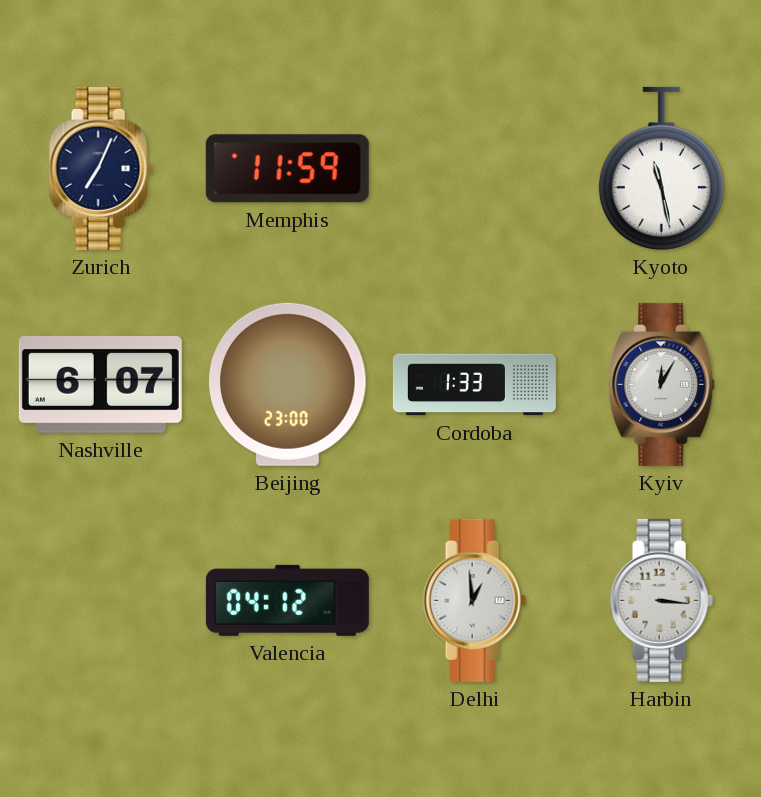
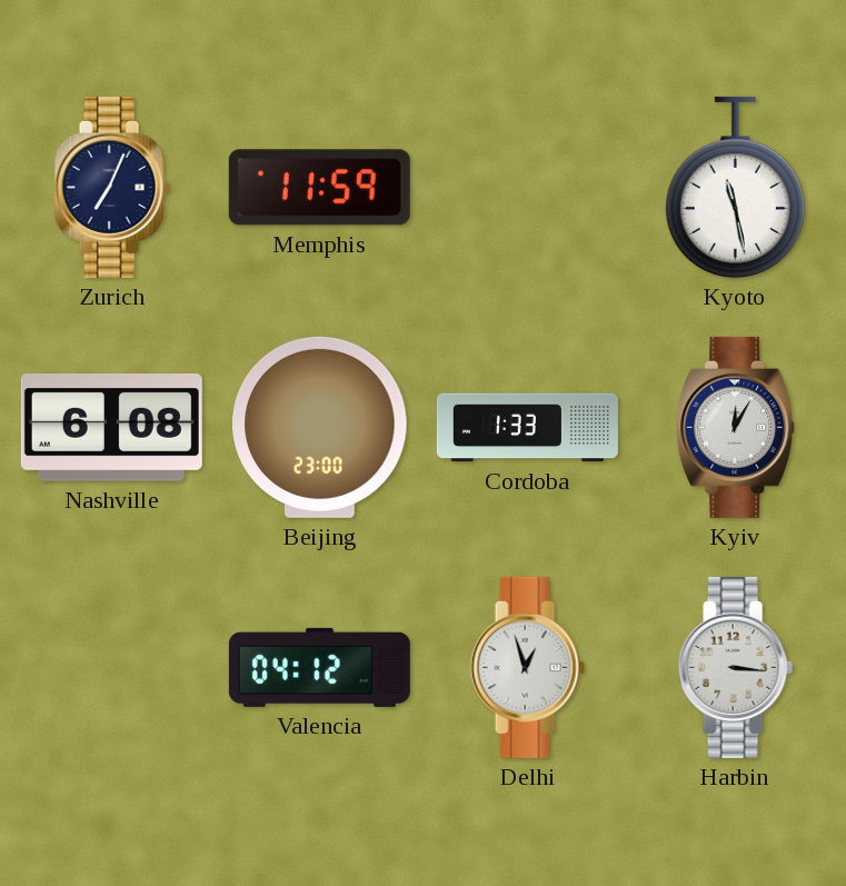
Nashville: 6:07 -> 6:08
Delhi: 12:59 -> 12:57
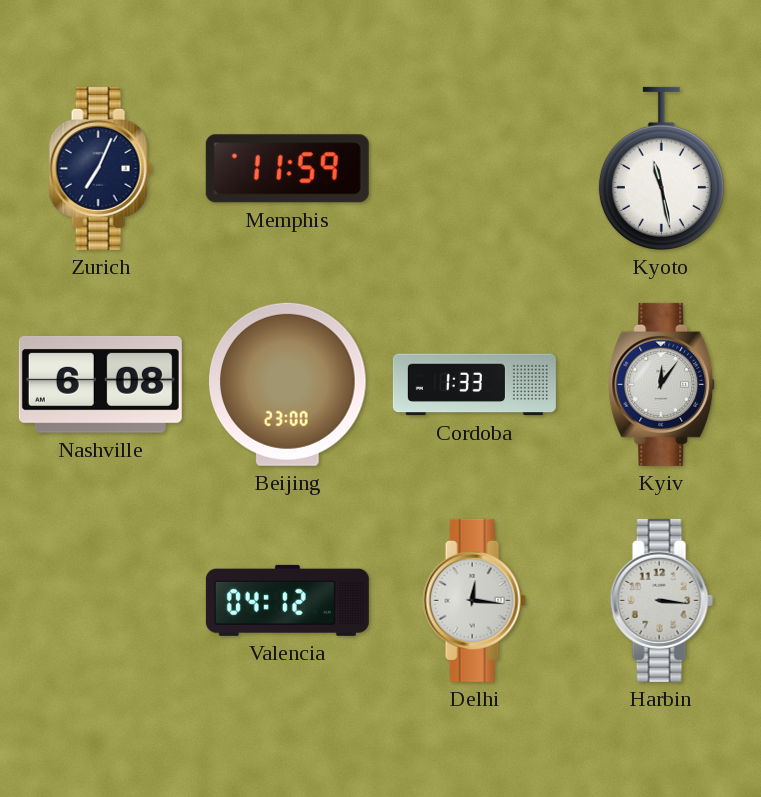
Kyiv: 12:05 -> 12:06
Delhi: 12:57 -> 12:16
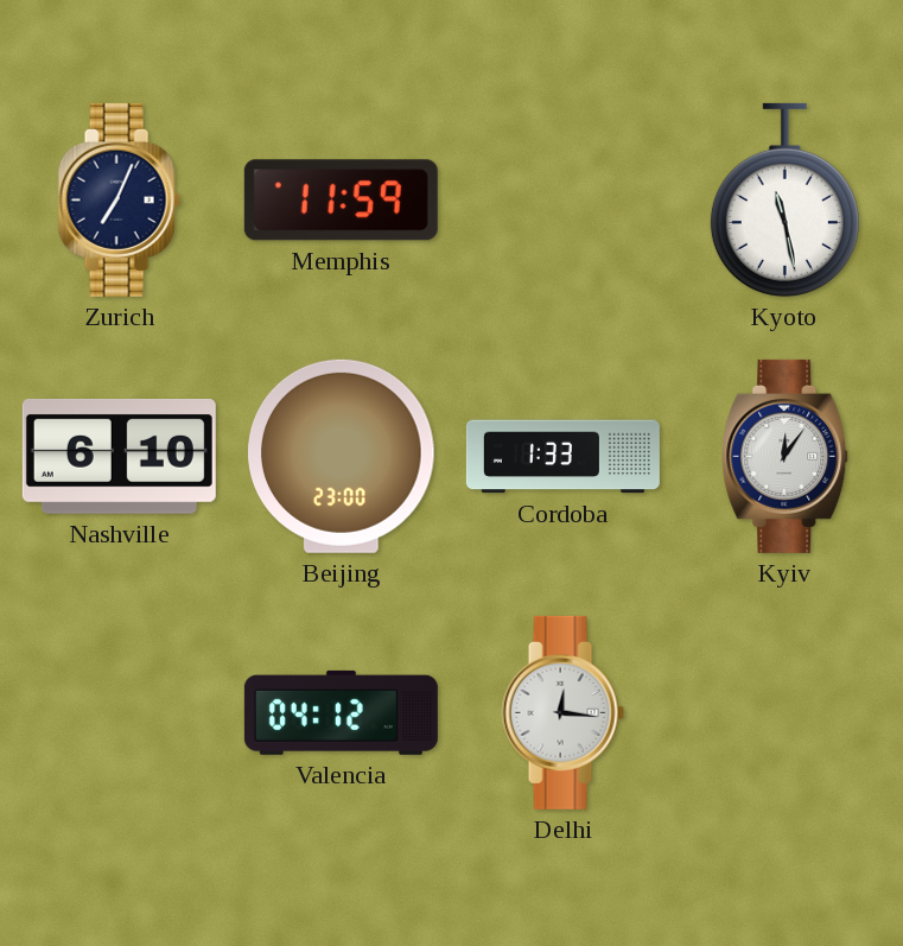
Nashville: 6:08 -> 6:10
Harbin: 3:16 -> none
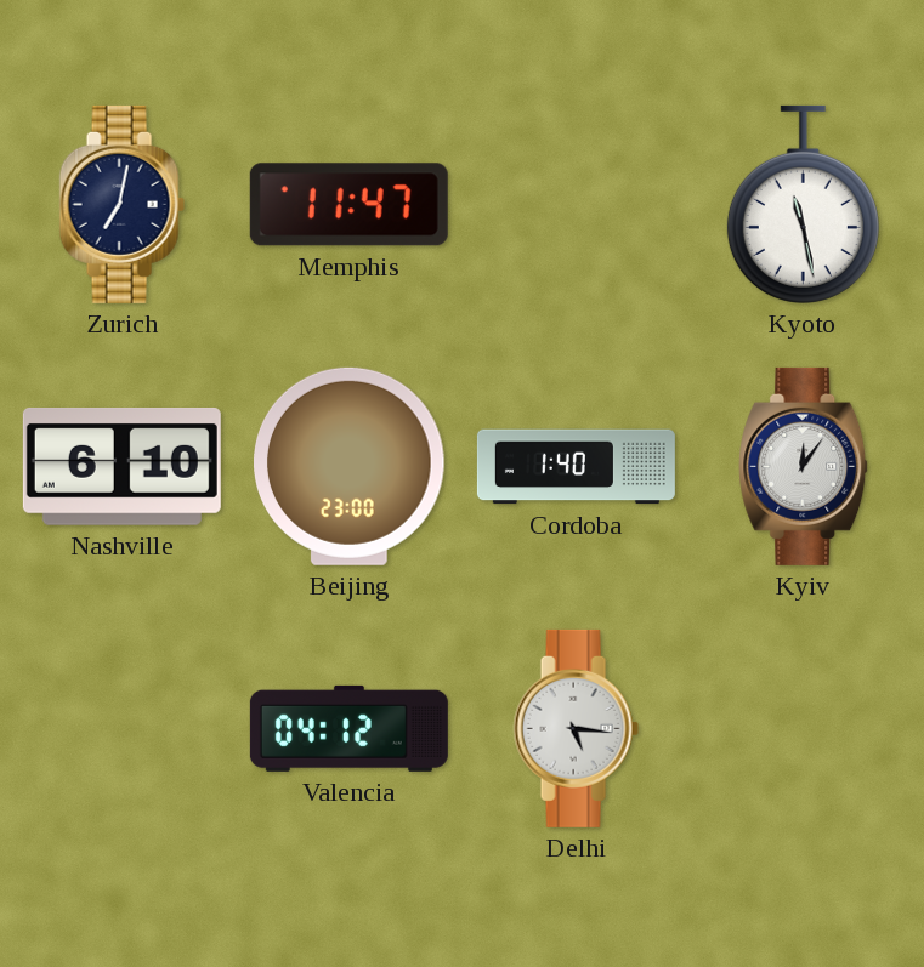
Zurich: 7:04 -> 7:02
Memphis: 11:59 -> 11:47
Cordoba: 1:33 -> 1:40
Delhi: 12:16 -> 5:16
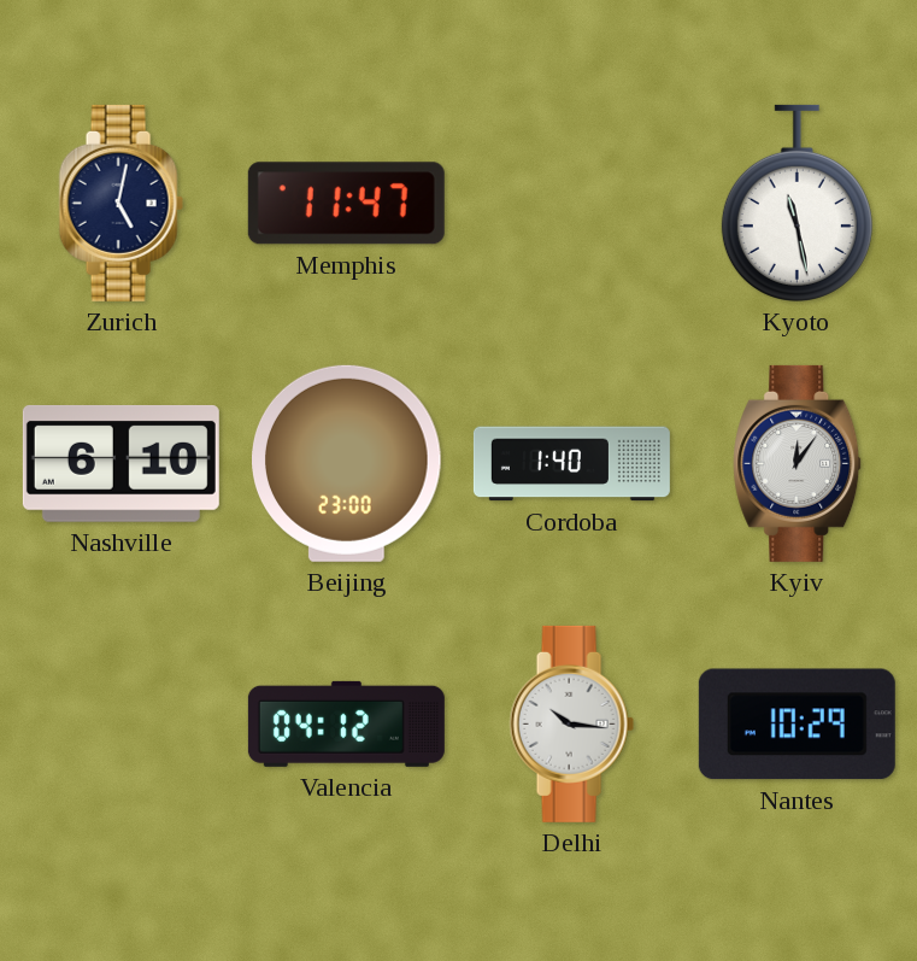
Zurich: 7:02 -> 5:02
Delhi: 5:16 -> 10:16
Nantes: none -> 10:29
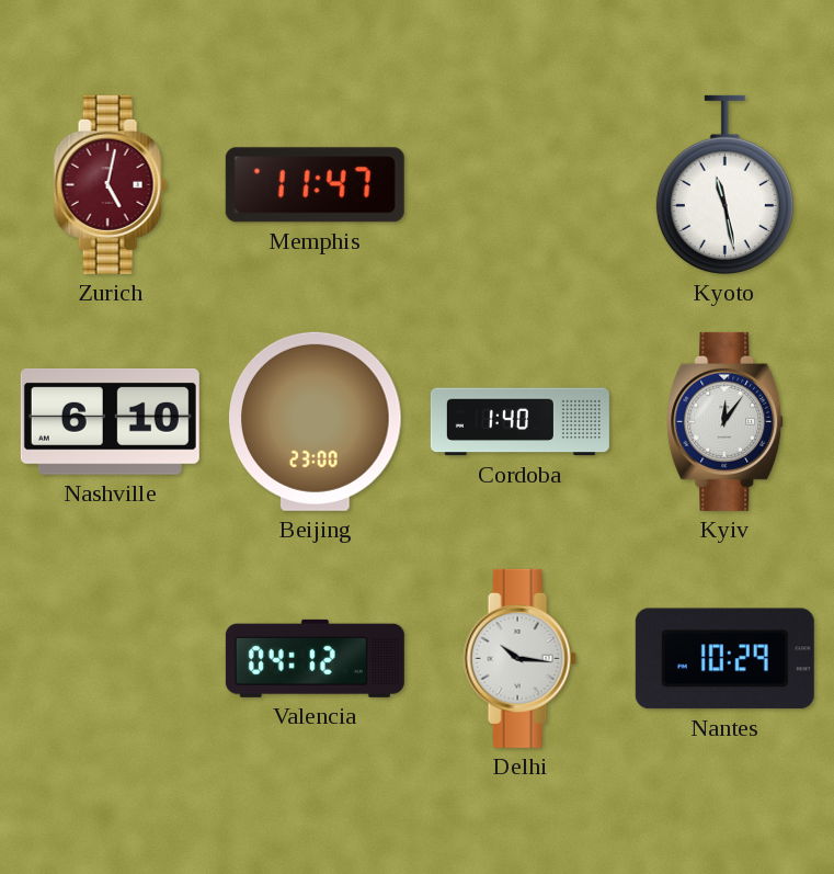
Zurich dial: navy -> burgundy
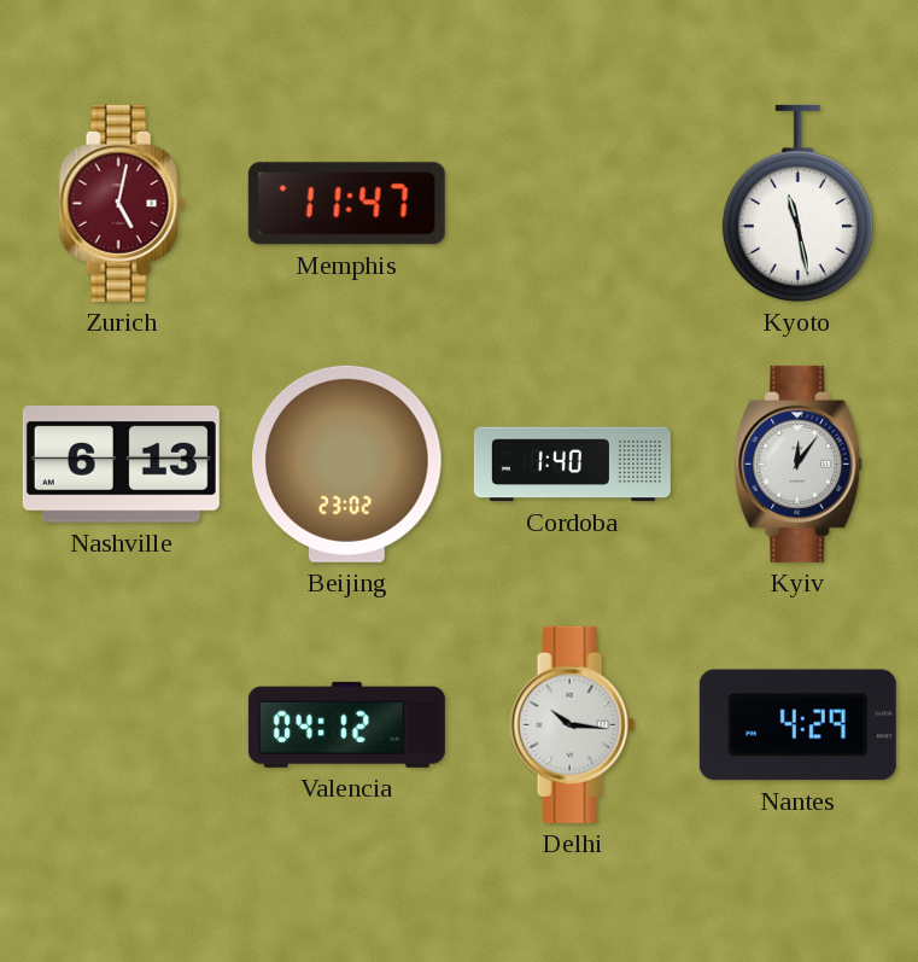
Nashville: 6:10 -> 6:13
Beijing: 23:00 -> 23:02
Nantes: 10:29 -> 4:29
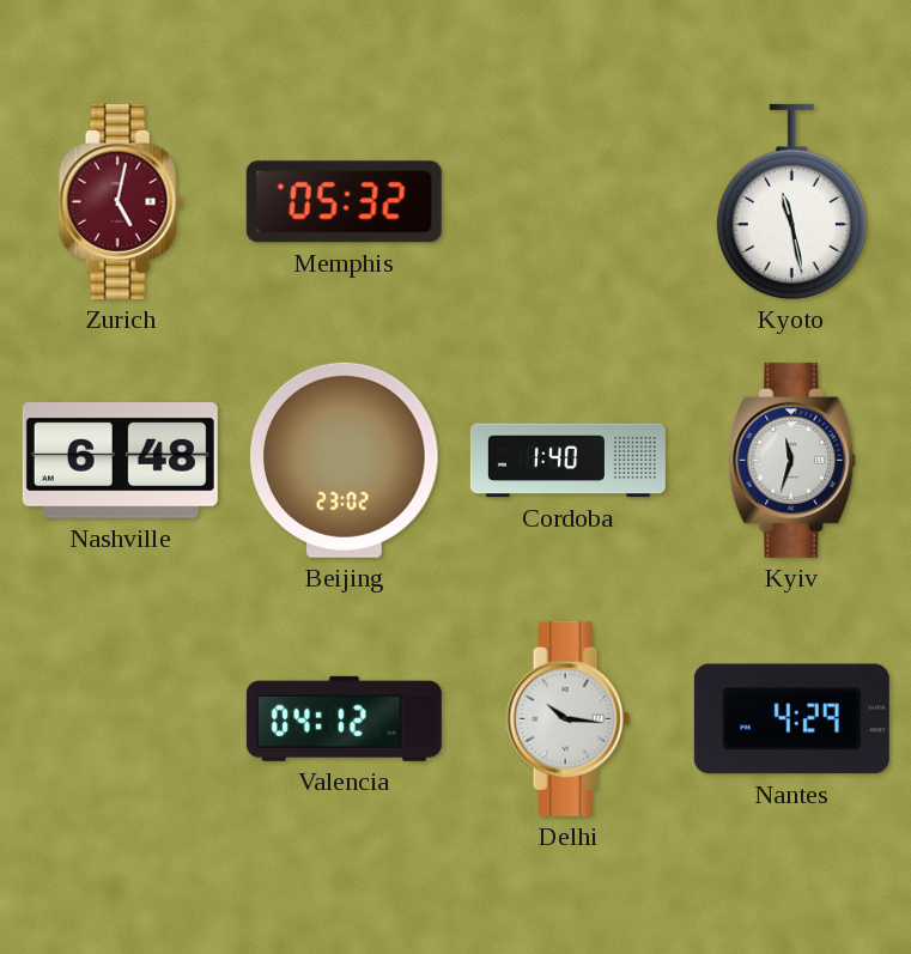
Memphis: 11:47 -> 05:32
Nashville: 6:13 -> 6:48
Kyiv: 12:06 -> 11:33
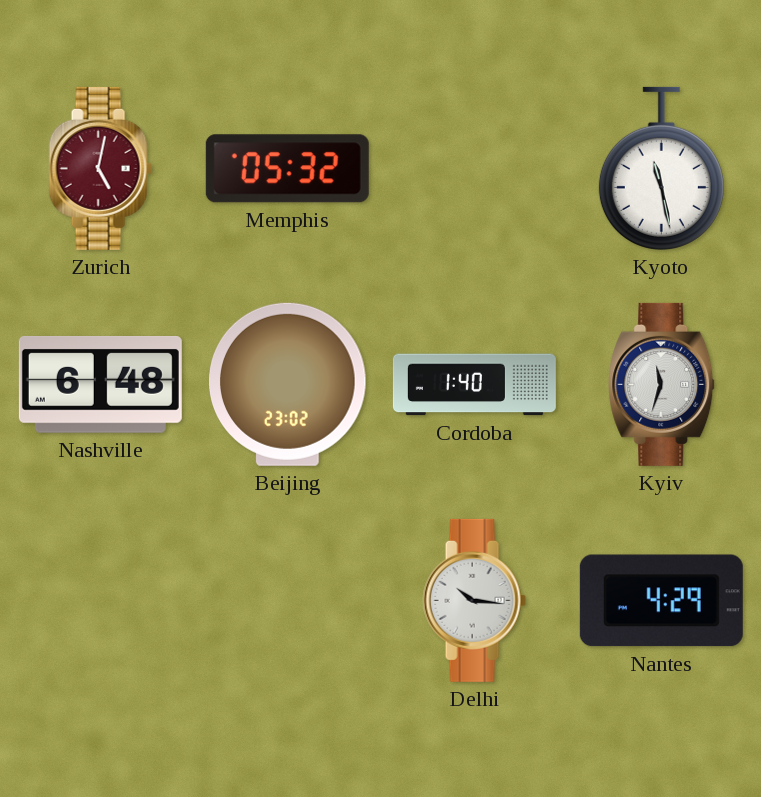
Valencia: 04:12 -> none
